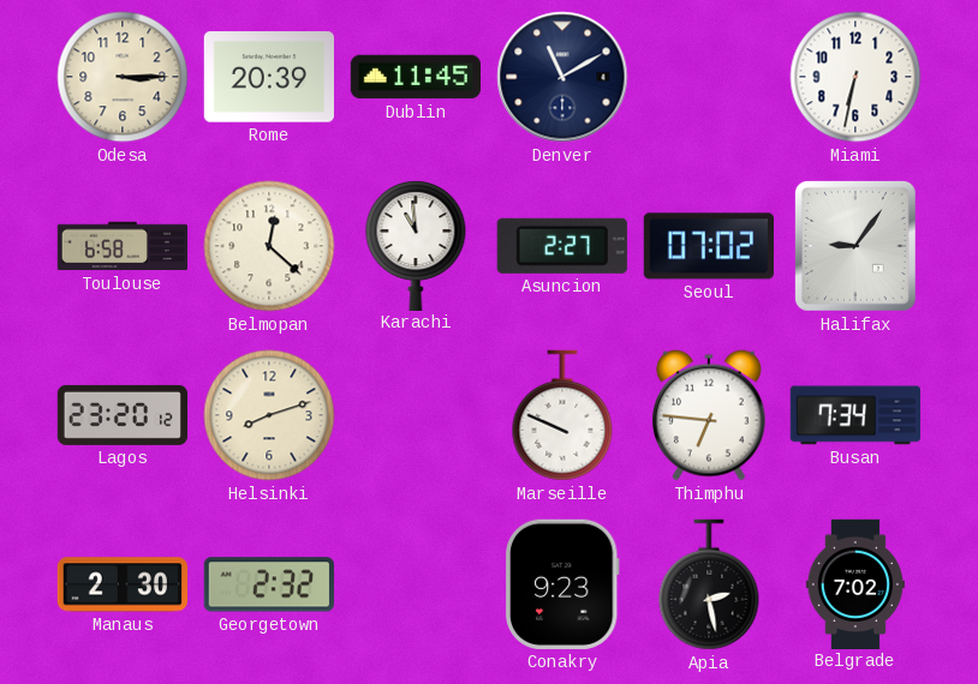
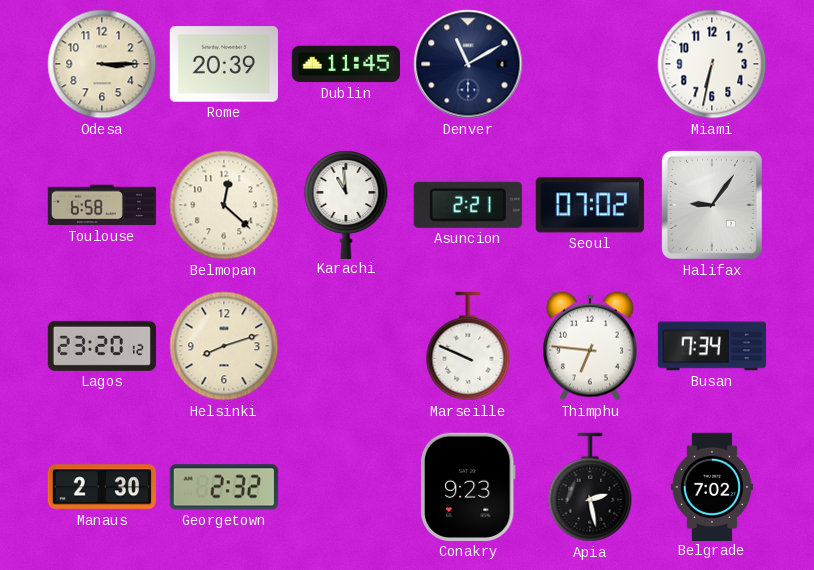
Asuncion: 2:27 -> 2:21
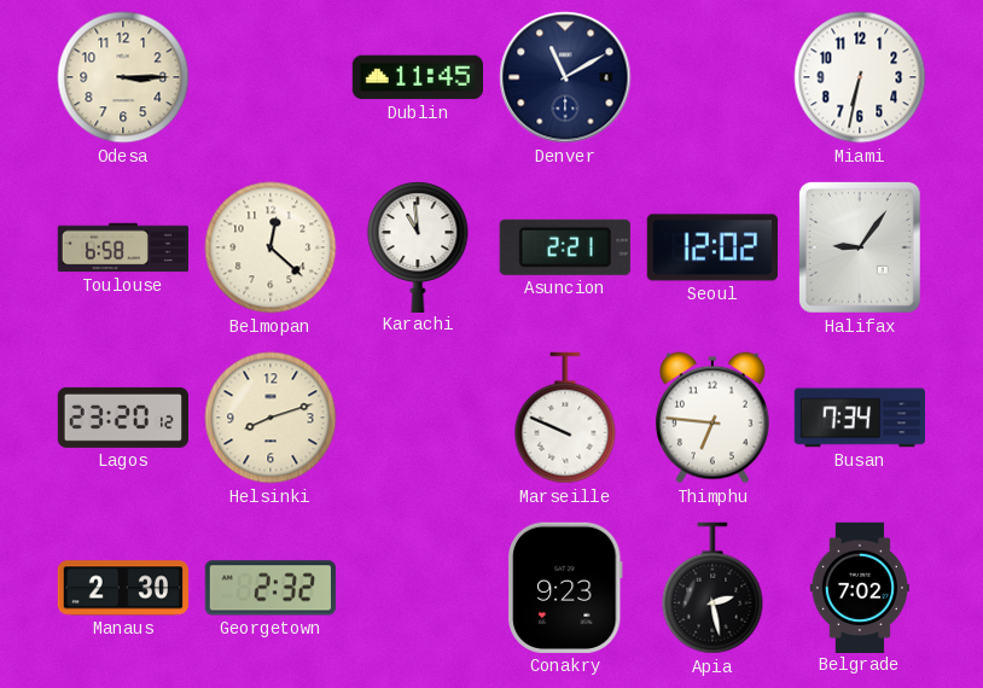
Rome: 20:39 -> none
Seoul: 07:02 -> 12:02
